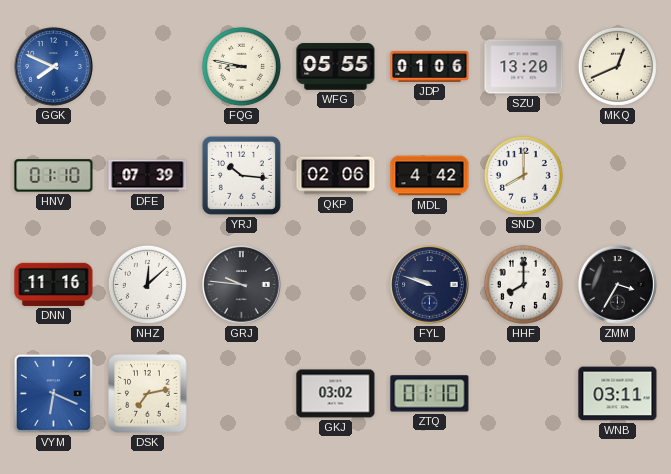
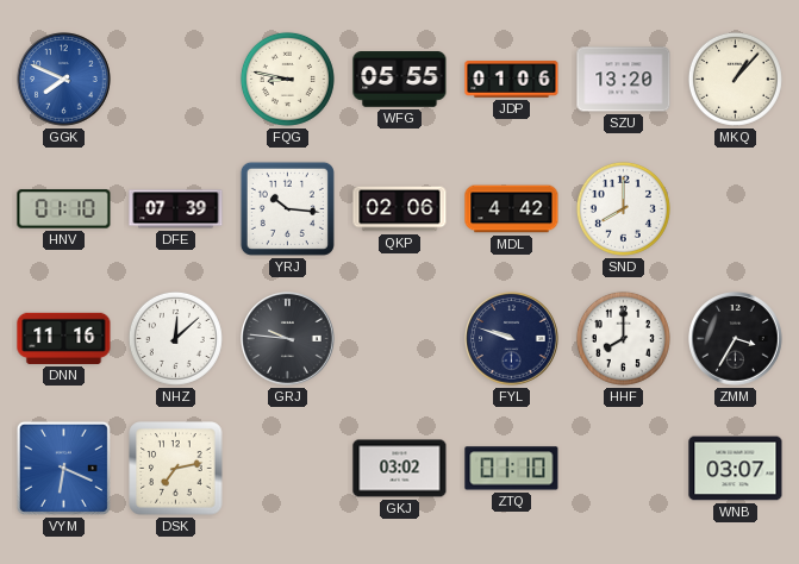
MKQ: 12:41 -> 1:07
WNB: 03:11 -> 03:07
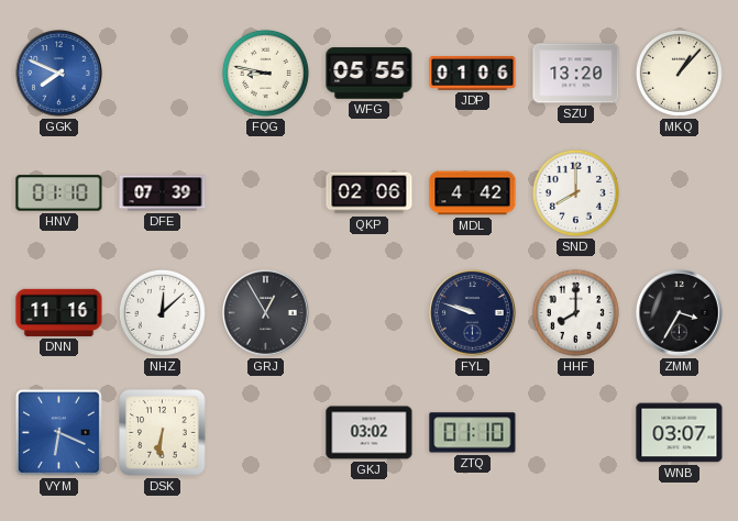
YRJ: 10:16 -> none
GRJ: 9:46 -> 12:55
DSK: 7:13 -> 6:31
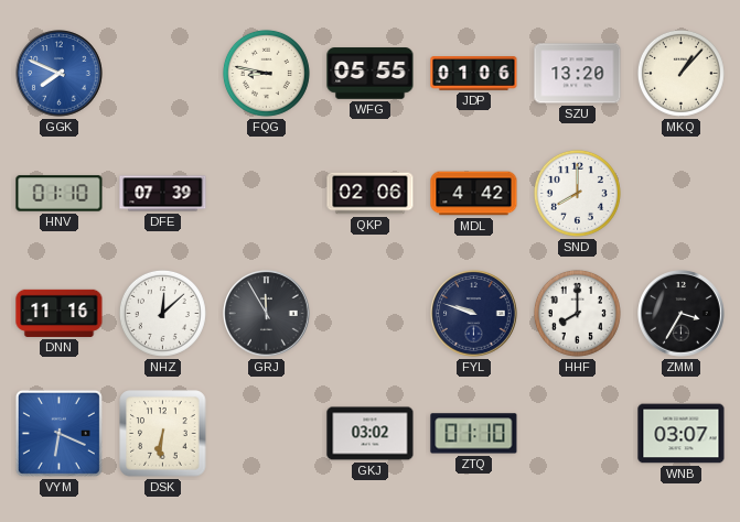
GRJ: 12:55 -> 11:55
